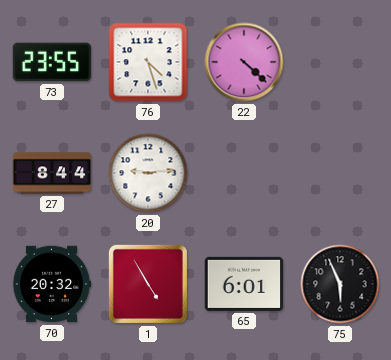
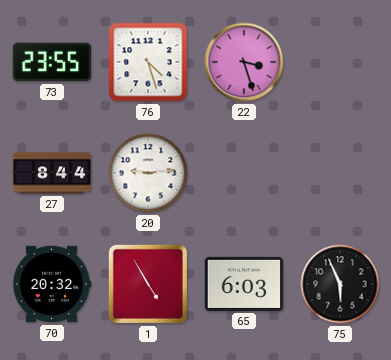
22: 4:22 -> 3:27
65: 6:01 -> 6:03
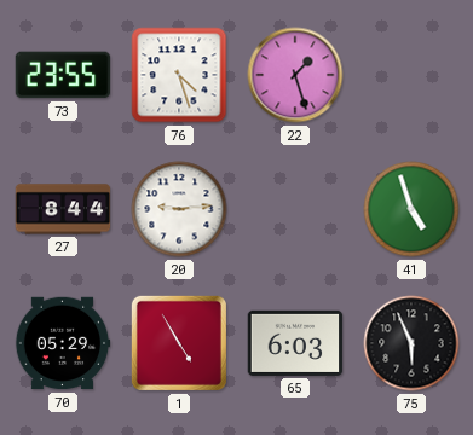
22: 3:27 -> 1:27
41: none -> 4:57
70: 20:32 -> 05:29
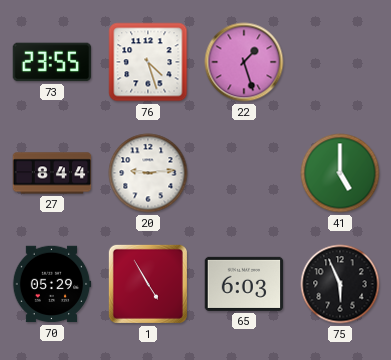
41: 4:57 -> 5:00
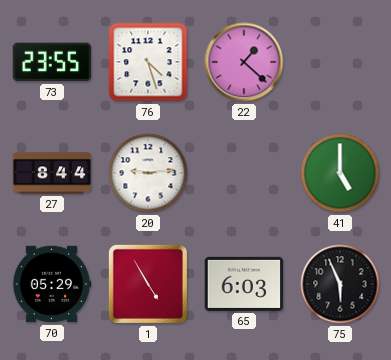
22: 1:27 -> 1:22
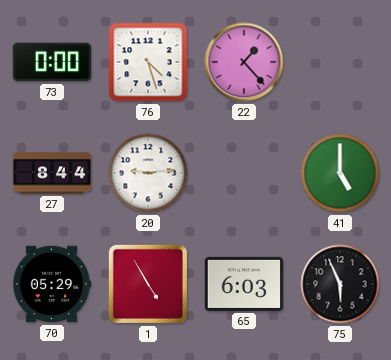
73: 23:55 -> 0:00
22: 1:22 -> 1:23
